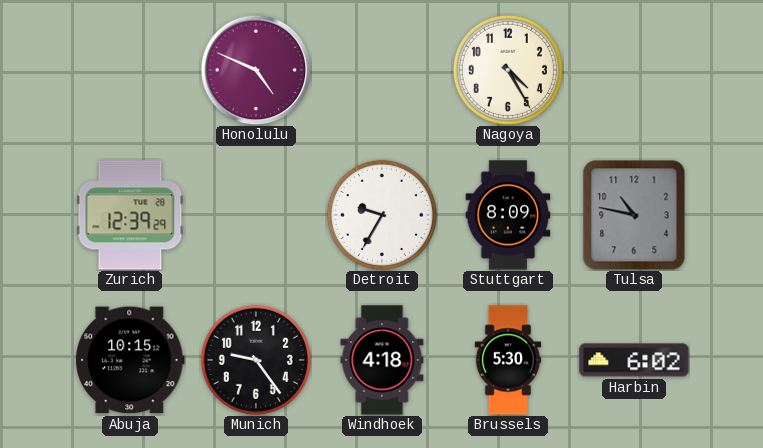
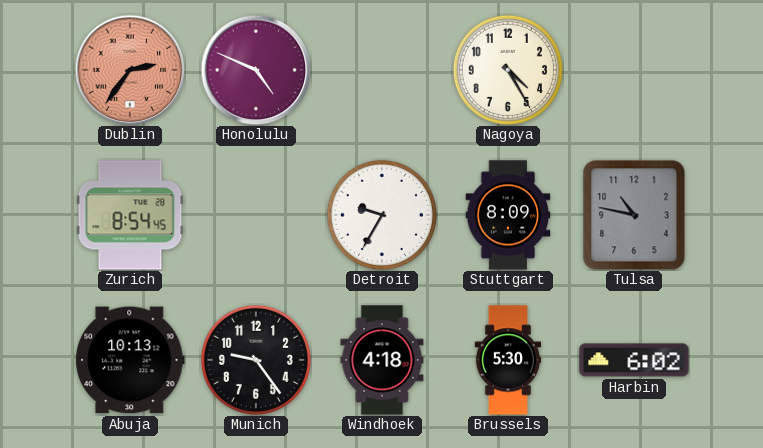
Dublin: none -> 2:36
Zurich: 12:39 -> 8:54
Abuja: 10:15 -> 10:13
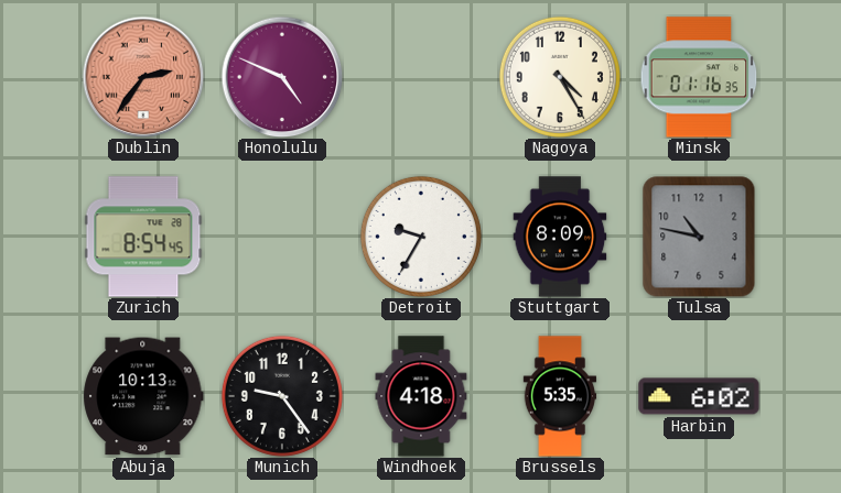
Minsk: none -> 01:16
Brussels: 5:30 -> 5:35
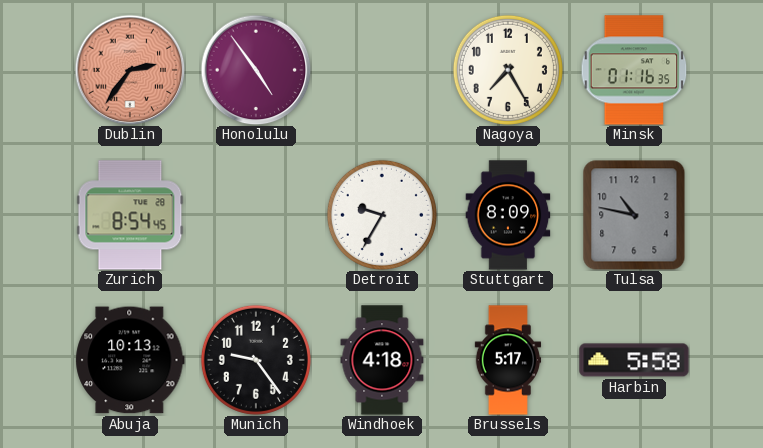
Honolulu: 4:49 -> 4:54
Nagoya: 4:25 -> 7:25
Brussels: 5:35 -> 5:17
Harbin: 6:02 -> 5:58
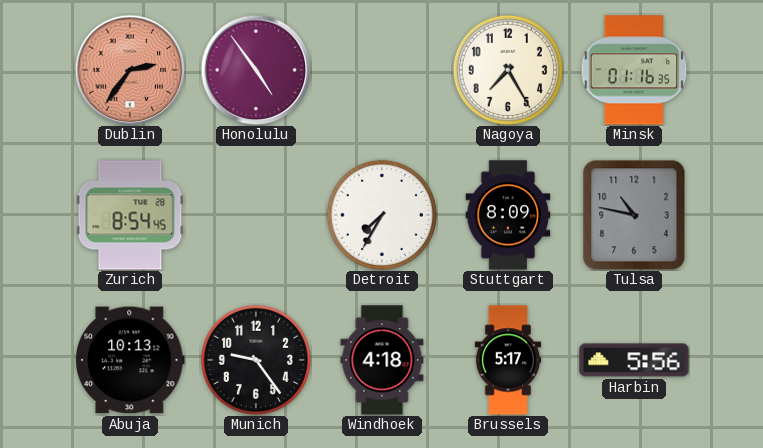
Detroit: 9:35 -> 7:35
Harbin: 5:58 -> 5:56
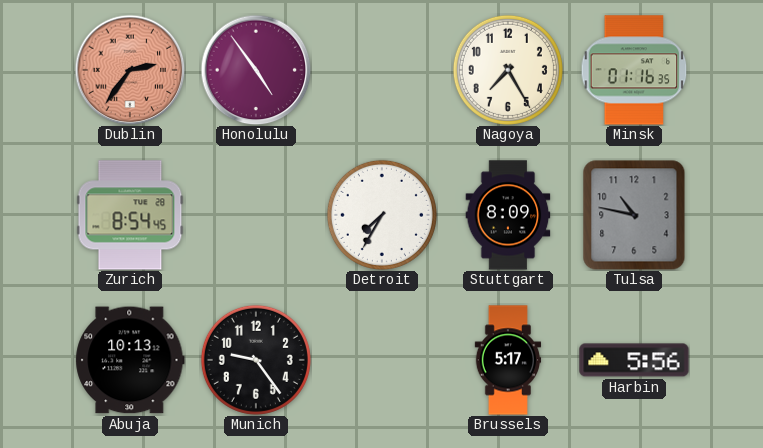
Windhoek: 4:18 -> none
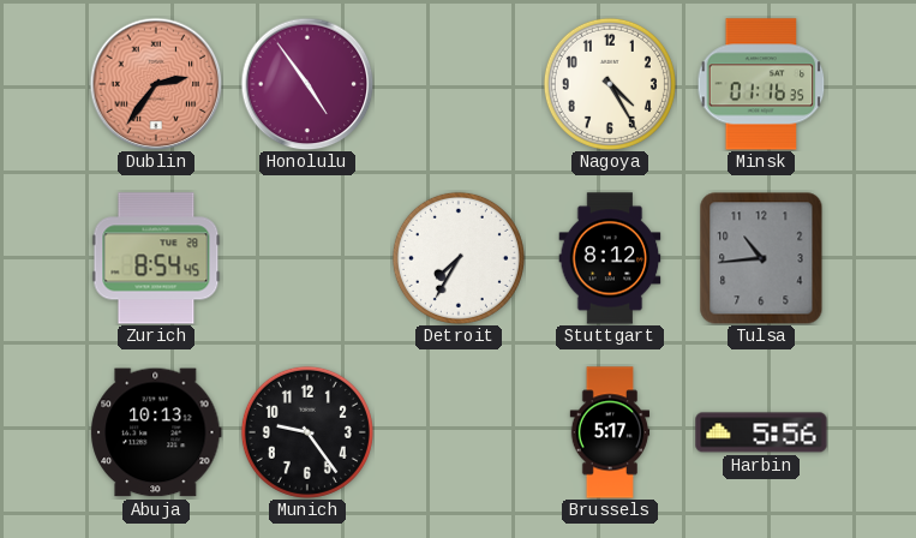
Nagoya: 7:25 -> 4:25
Stuttgart: 8:09 -> 8:12
Tulsa: 10:47 -> 10:44
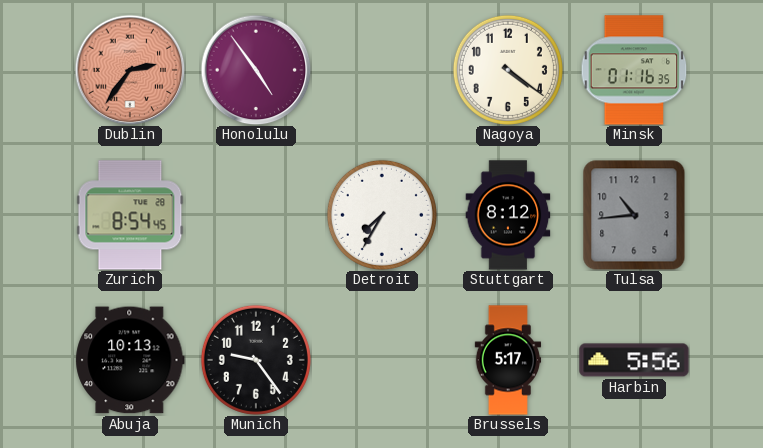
Nagoya: 4:25 -> 4:21
